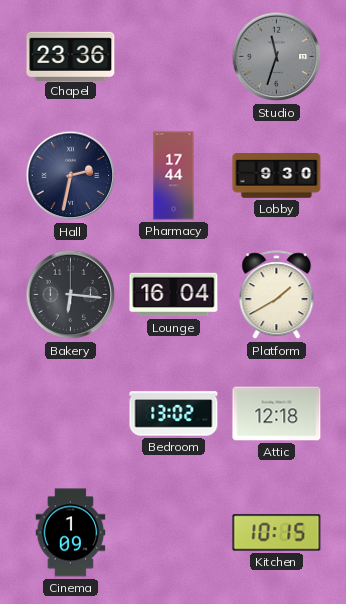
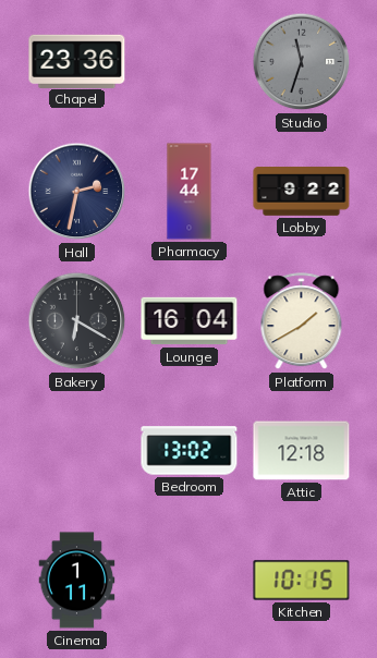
Lobby: 9:30 -> 9:22
Bakery: 6:16 -> 6:20
Cinema: 1:09 -> 1:11
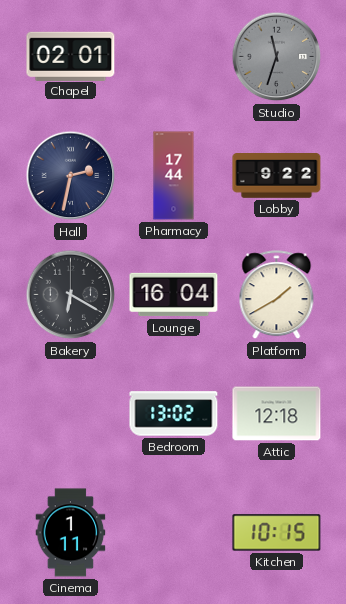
Chapel: 23:36 -> 02:01
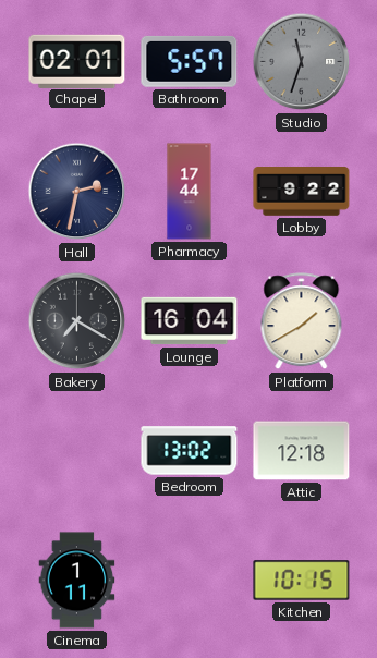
Bathroom: none -> 5:57
Bakery: 6:20 -> 7:20
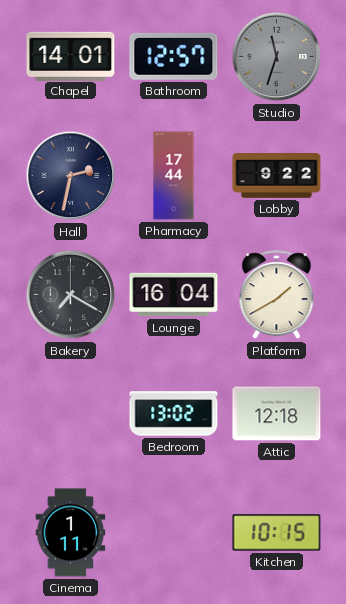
Chapel: 02:01 -> 14:01
Bathroom: 5:57 -> 12:57
